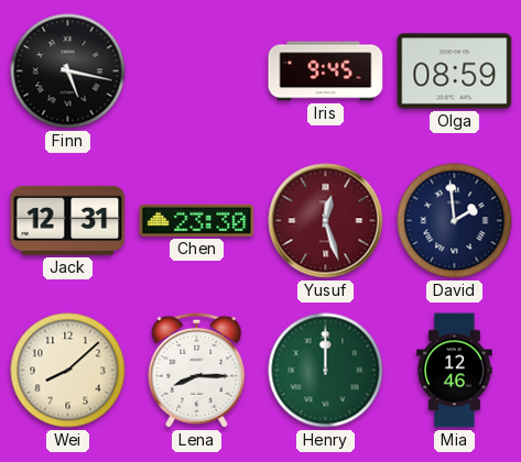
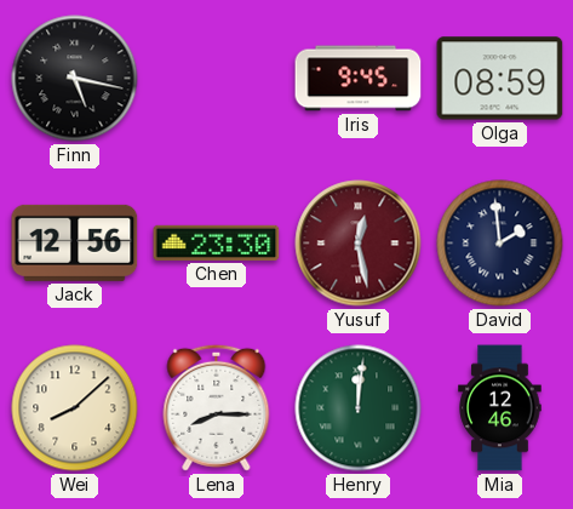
Jack: 12:31 -> 12:56
Yusuf: 12:27 -> 12:28
Henry: 12:00 -> 12:01
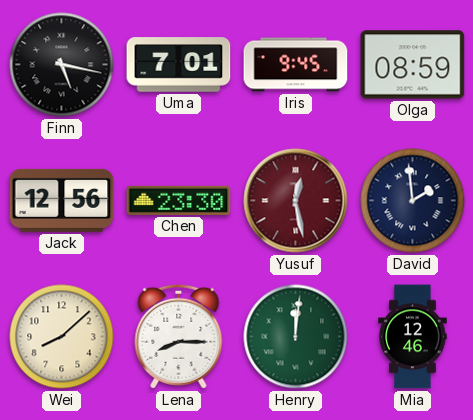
Uma: none -> 7:01
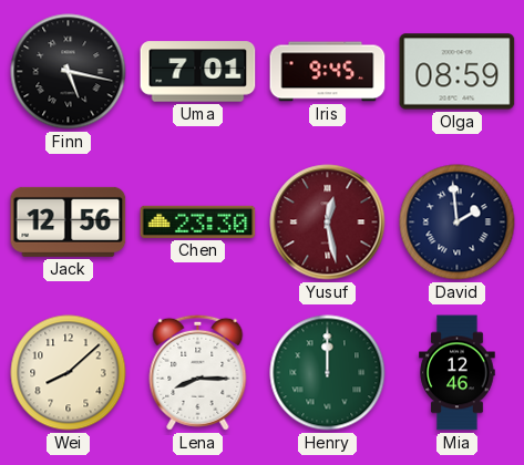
Henry: 12:01 -> 12:00
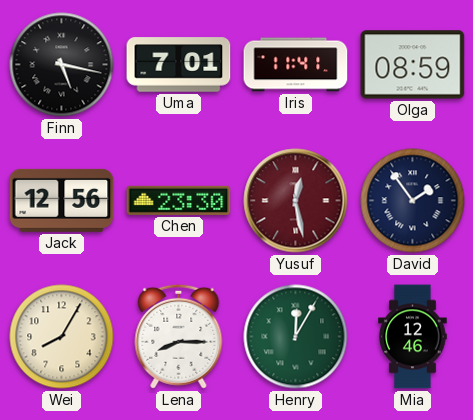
Iris: 9:45 -> 11:41
David: 1:59 -> 1:54
Wei: 8:08 -> 8:05
Henry: 12:00 -> 12:05
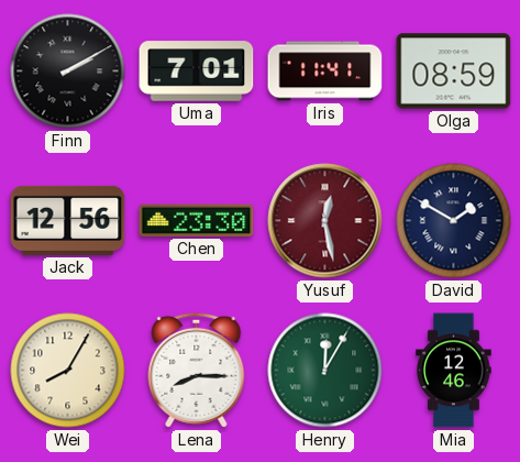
Finn: 5:17 -> 2:10
David: 1:54 -> 1:50
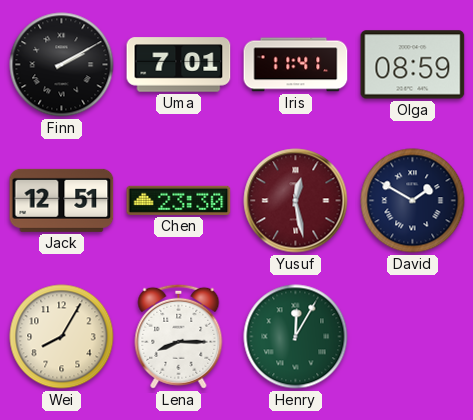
Jack: 12:56 -> 12:51
Mia: 12:46 -> none
